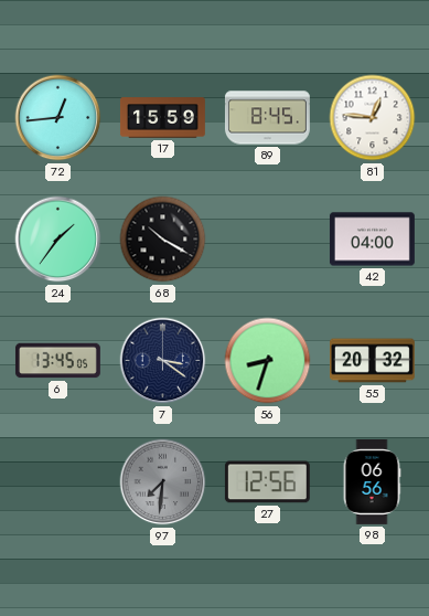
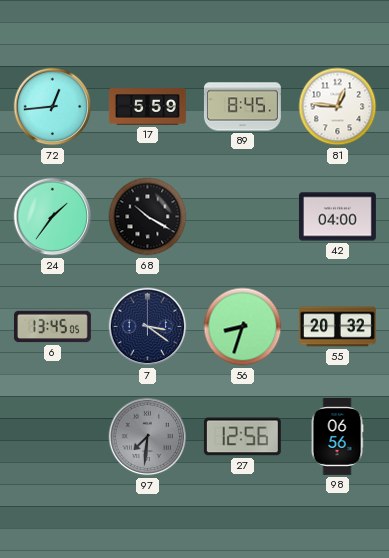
17: 15:59 -> 5:59
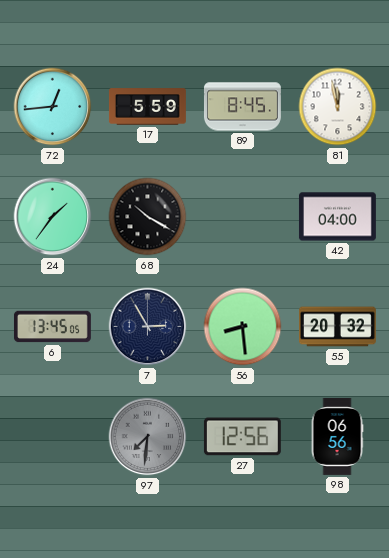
81: 12:46 -> 11:58
7: 3:21 -> 2:55
56: 8:33 -> 8:29
